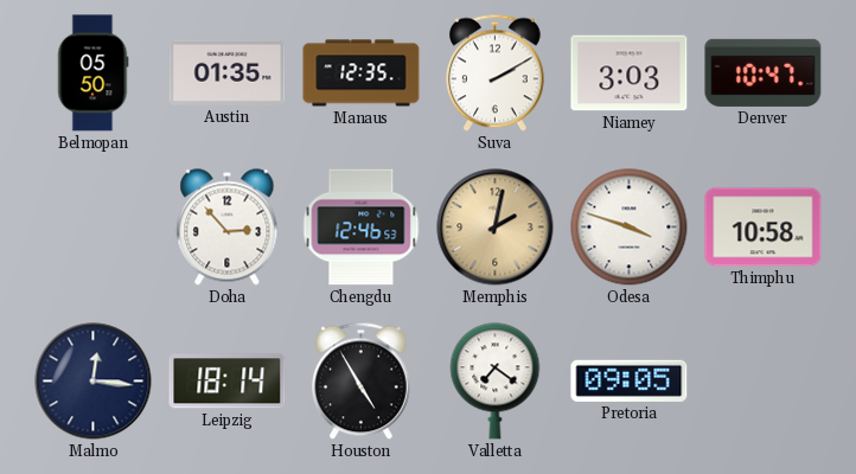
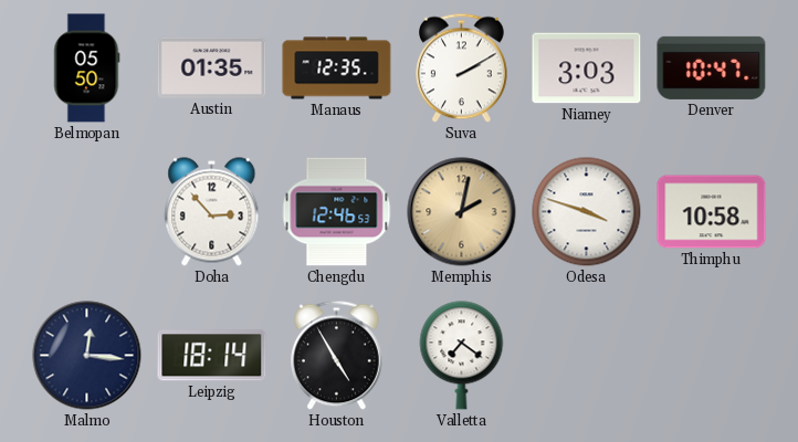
Pretoria: 09:05 -> none
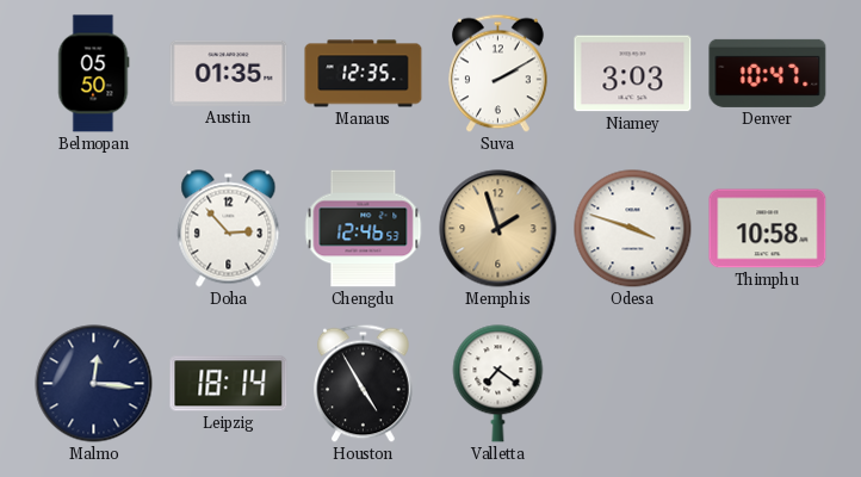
Memphis: 2:02 -> 1:57
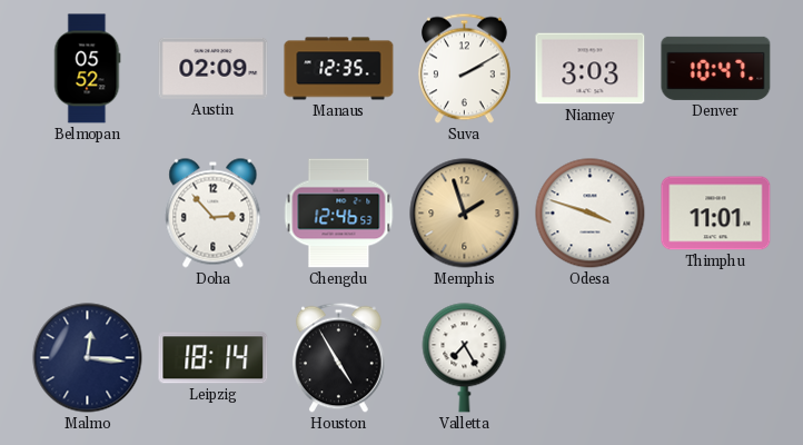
Belmopan: 05:50 -> 05:52
Austin: 01:35 -> 02:09
Thimphu: 10:58 -> 11:01
Valletta: 7:21 -> 7:25
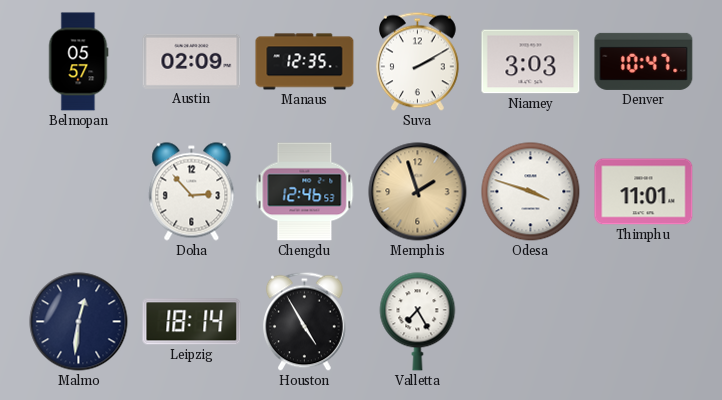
Belmopan: 05:52 -> 05:57
Malmo: 12:16 -> 12:31
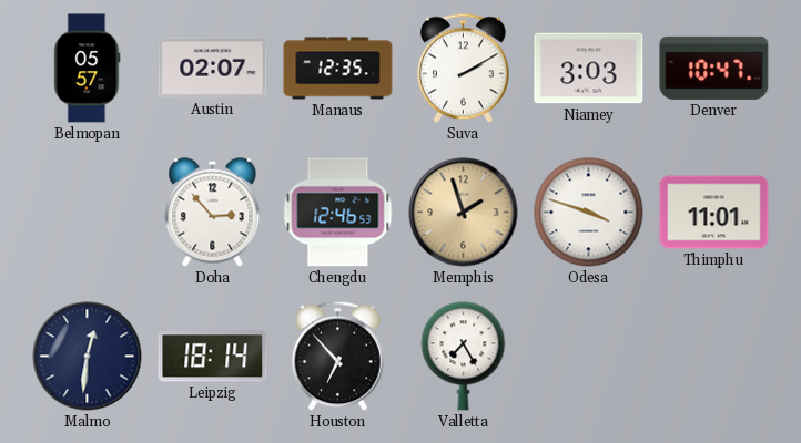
Austin: 02:09 -> 02:07
Houston: 4:55 -> 6:53
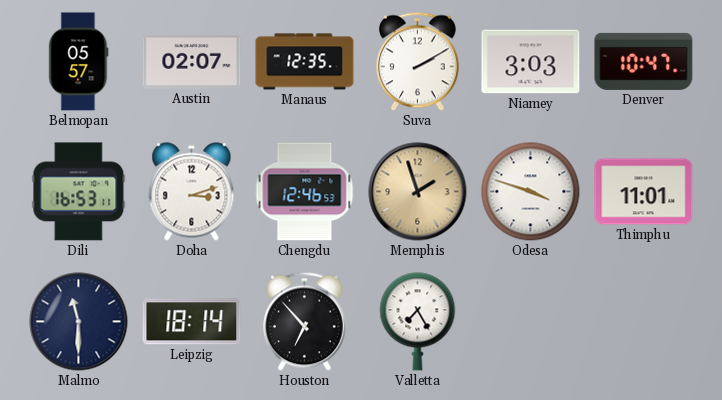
Dili: none -> 16:53
Doha: 2:53 -> 3:12
Malmo: 12:31 -> 11:30
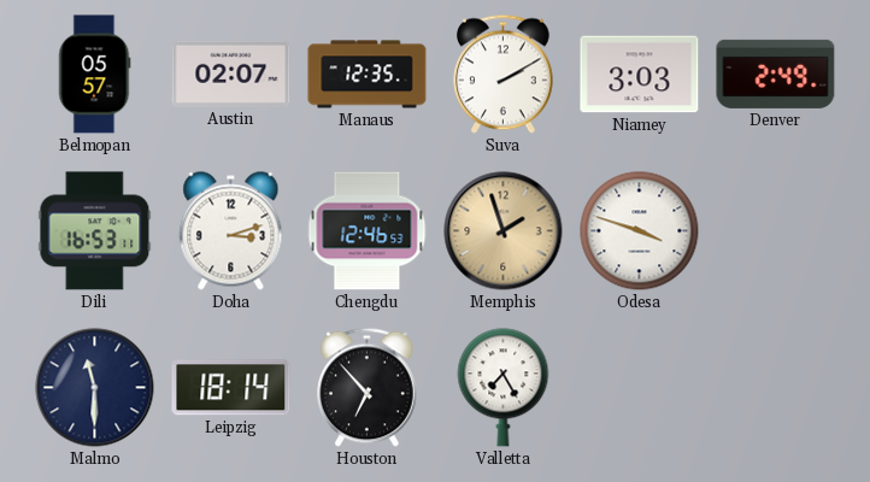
Denver: 10:47 -> 2:49
Thimphu: 11:01 -> none
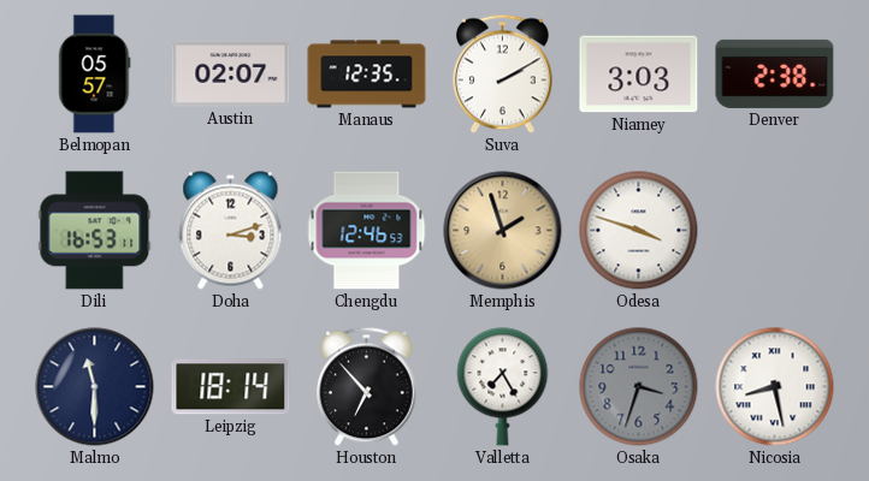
Denver: 2:49 -> 2:38
Osaka: none -> 3:33
Nicosia: none -> 8:28
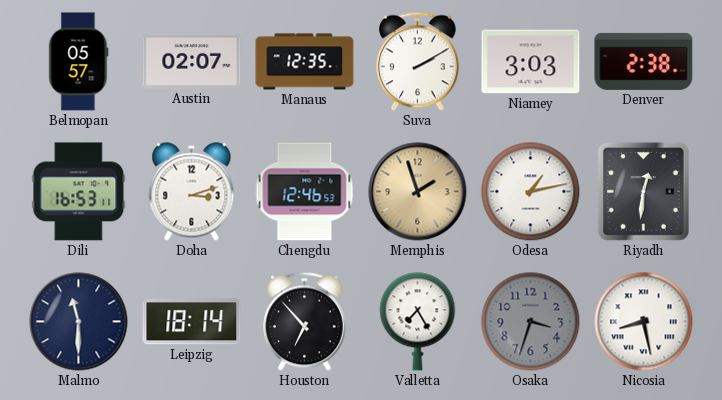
Odesa: 3:48 -> 1:13
Riyadh: none -> 12:31
